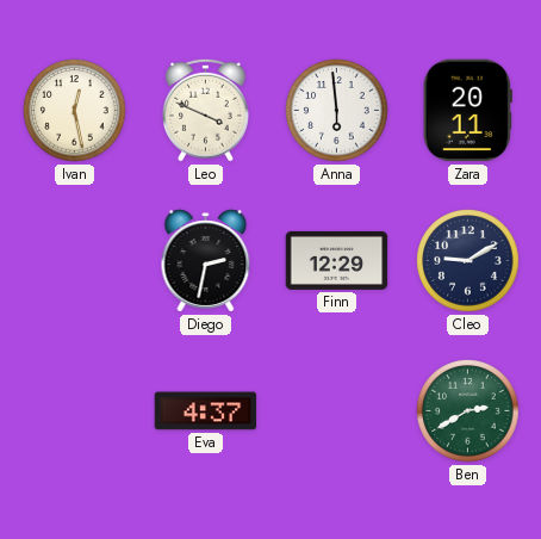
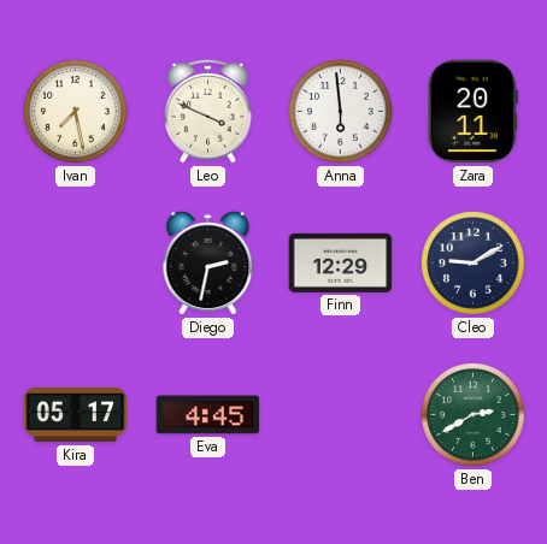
Ivan: 12:28 -> 7:28
Kira: none -> 05:17
Eva: 4:37 -> 4:45
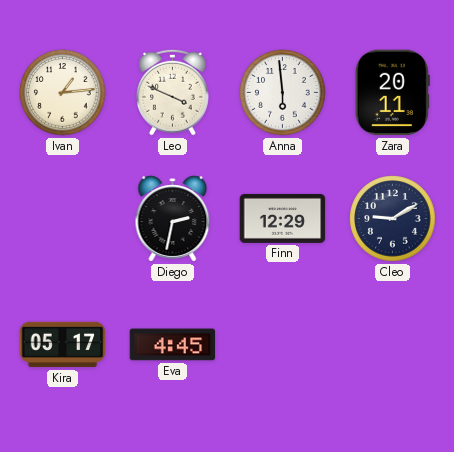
Ivan: 7:28 -> 1:14
Ben: 2:40 -> none
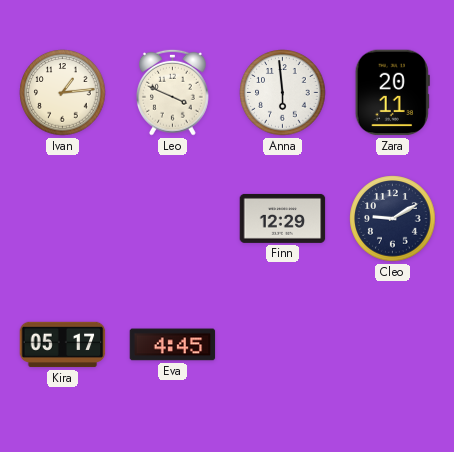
Diego: 2:32 -> none
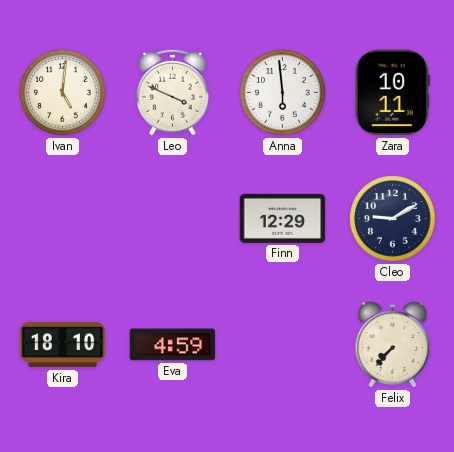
Ivan: 1:14 -> 5:01
Zara: 20:11 -> 10:11
Kira: 05:17 -> 18:10
Eva: 4:45 -> 4:59
Felix: none -> 7:37
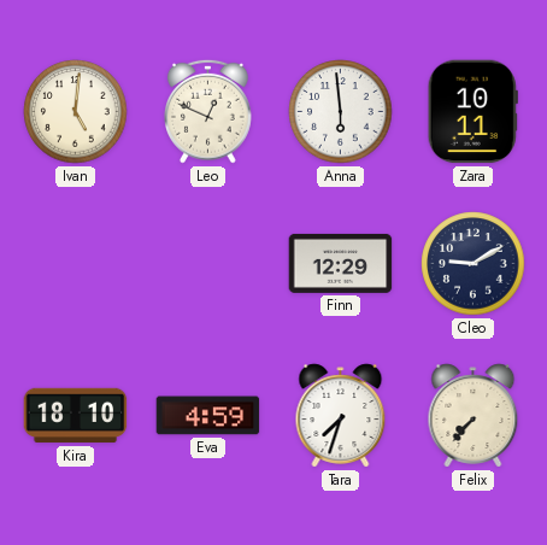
Leo: 3:49 -> 12:49
Tara: none -> 7:33
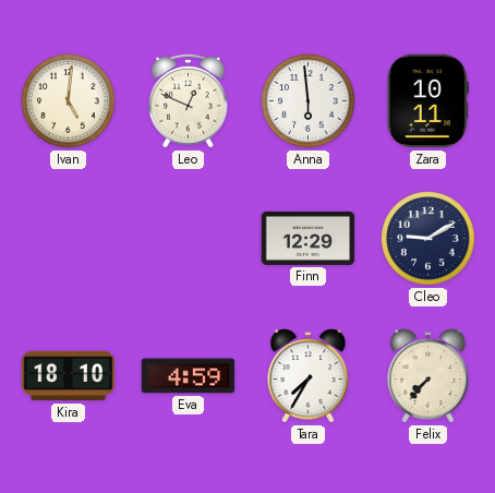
Tara: 7:33 -> 7:35
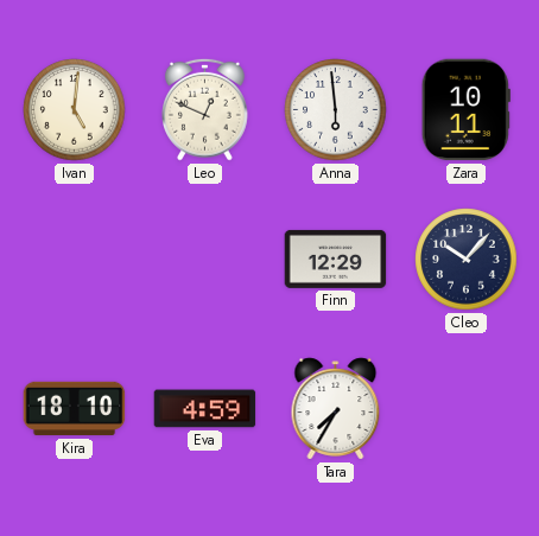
Cleo: 9:10 -> 10:07
Felix: 7:37 -> none
